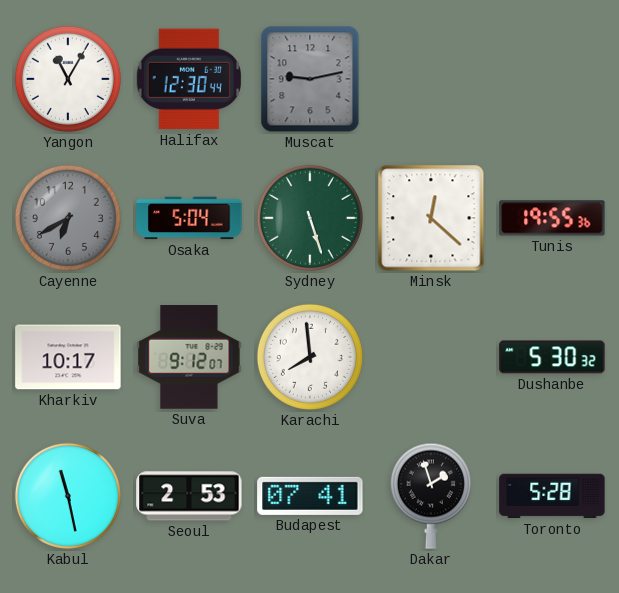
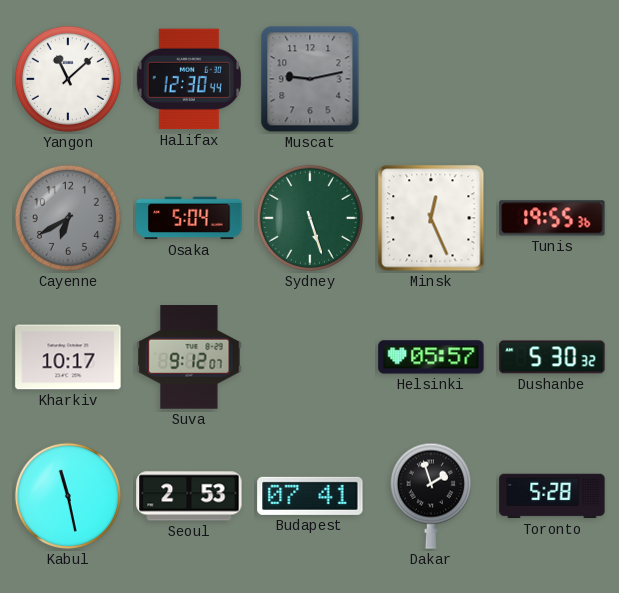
Yangon: 11:05 -> 11:08
Minsk: 12:22 -> 12:26
Karachi: 7:59 -> none
Helsinki: none -> 05:57
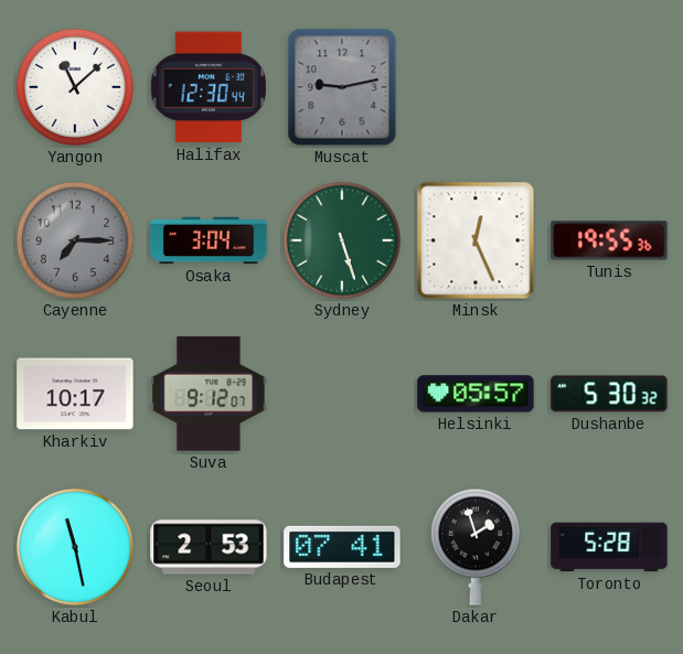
Cayenne: 6:40 -> 7:15
Osaka: 5:04 -> 3:04
